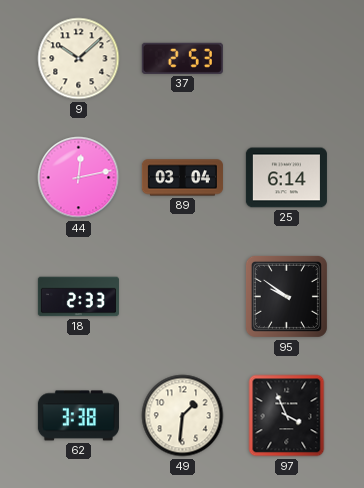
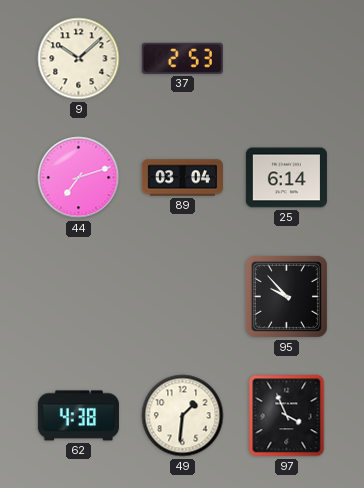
44: 12:13 -> 7:12
18: 2:33 -> none
95: 9:51 -> 9:53
62: 3:38 -> 4:38
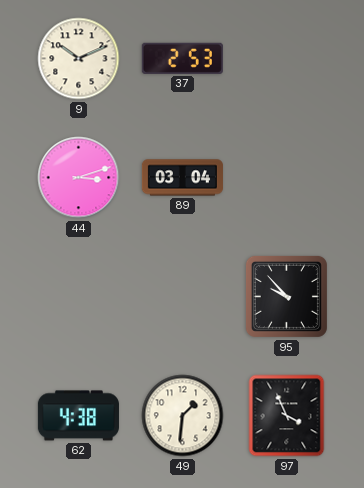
9: 10:08 -> 10:11
44: 7:12 -> 3:12
25: 6:14 -> none
